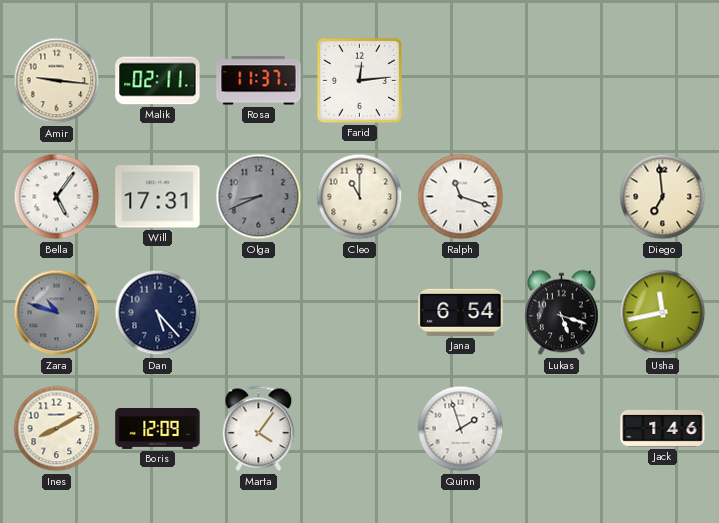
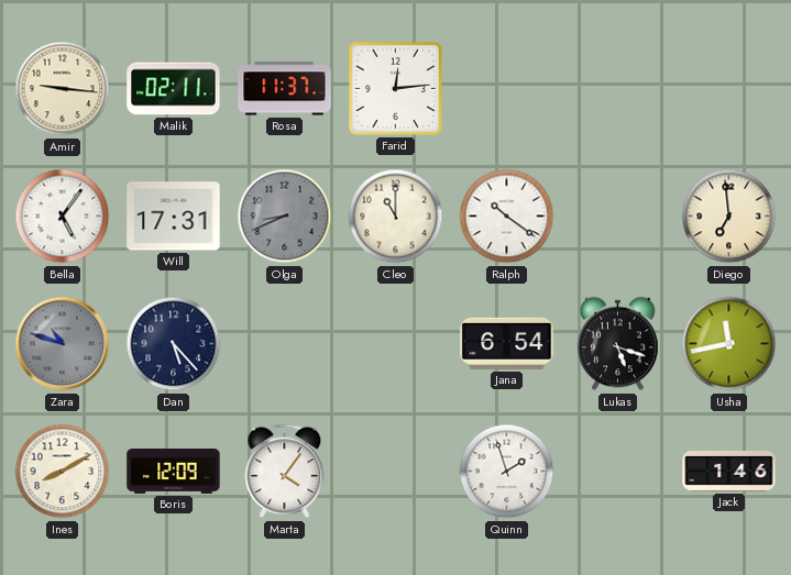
Ralph: 11:18 -> 10:21
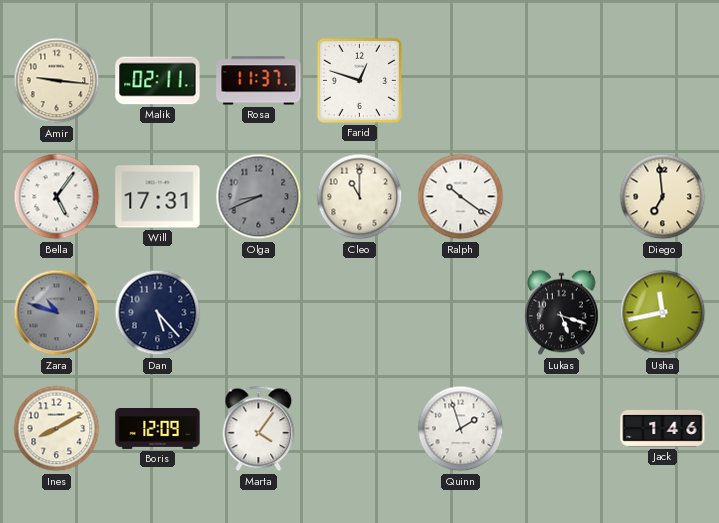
Farid: 12:14 -> 12:48
Jana: 6:54 -> none
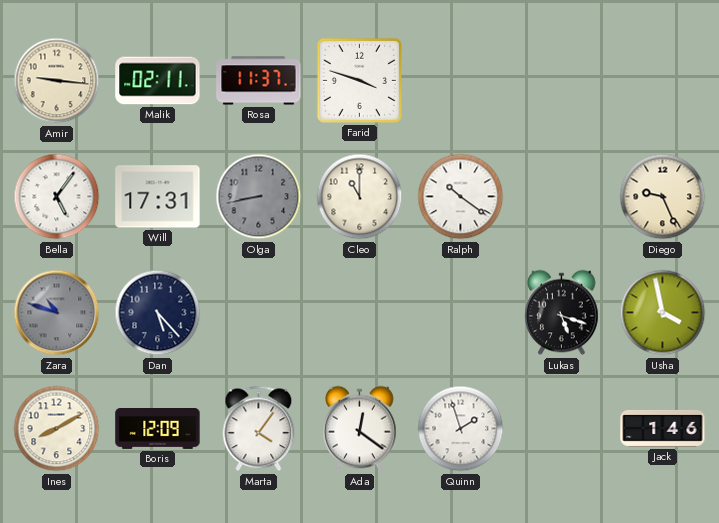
Farid: 12:48 -> 3:48
Olga: 8:41 -> 8:43
Diego: 6:59 -> 9:26
Usha: 11:43 -> 3:58
Ada: none -> 12:21
